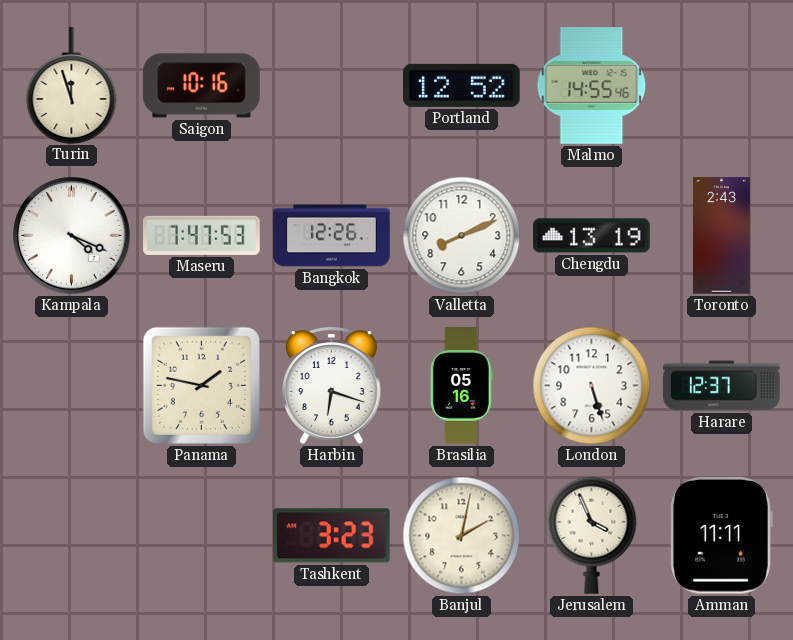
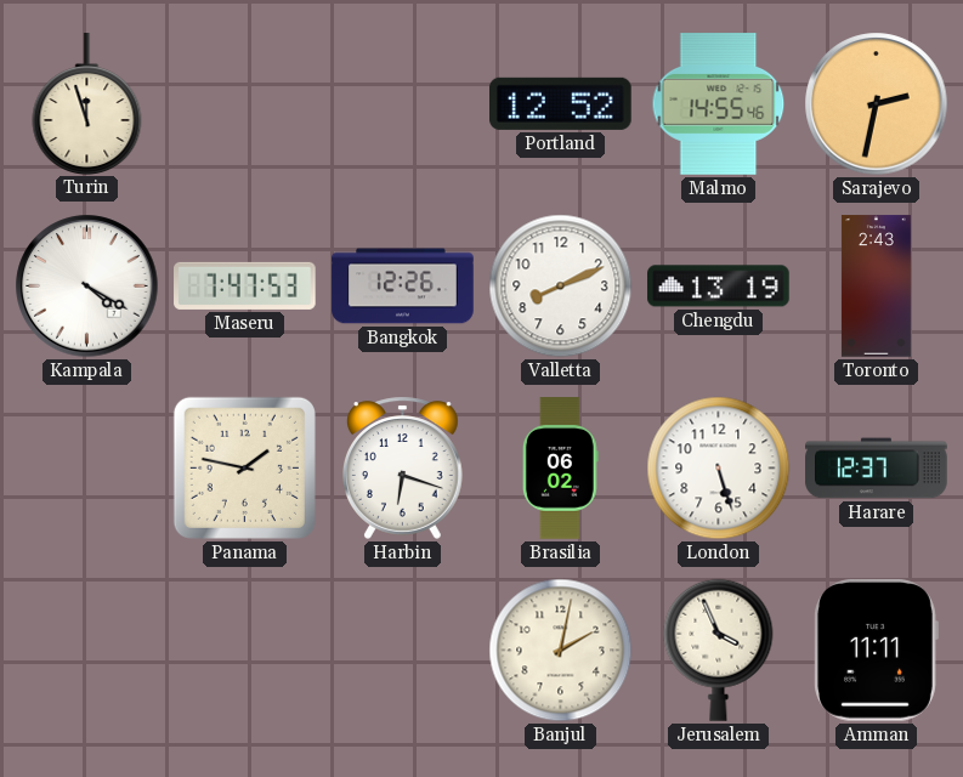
Saigon: 10:16 -> none
Sarajevo: none -> 2:32
Kampala: 4:19 -> 4:20
Brasilia: 05:16 -> 06:02
Tashkent: 3:23 -> none
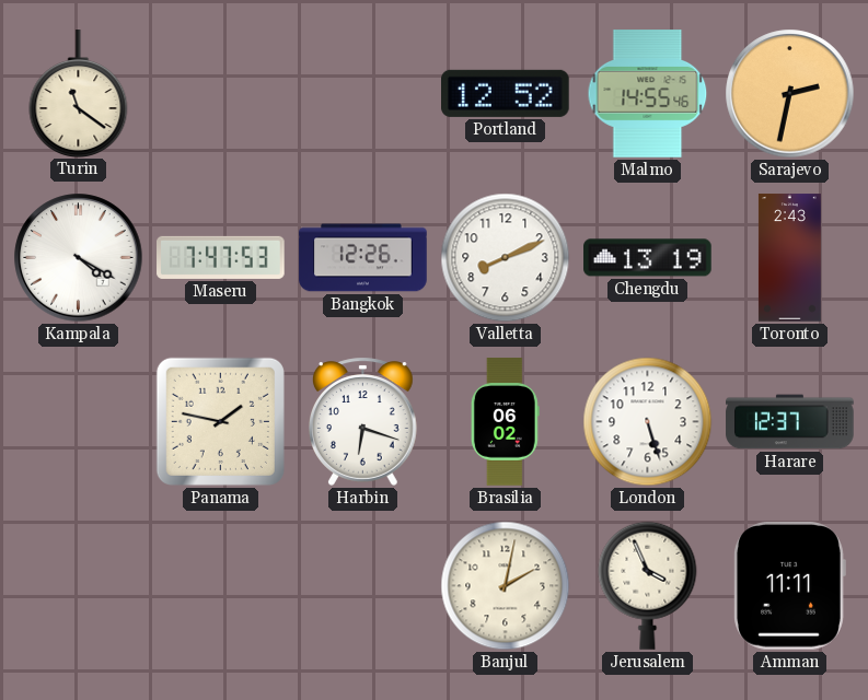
Turin: 11:57 -> 11:21
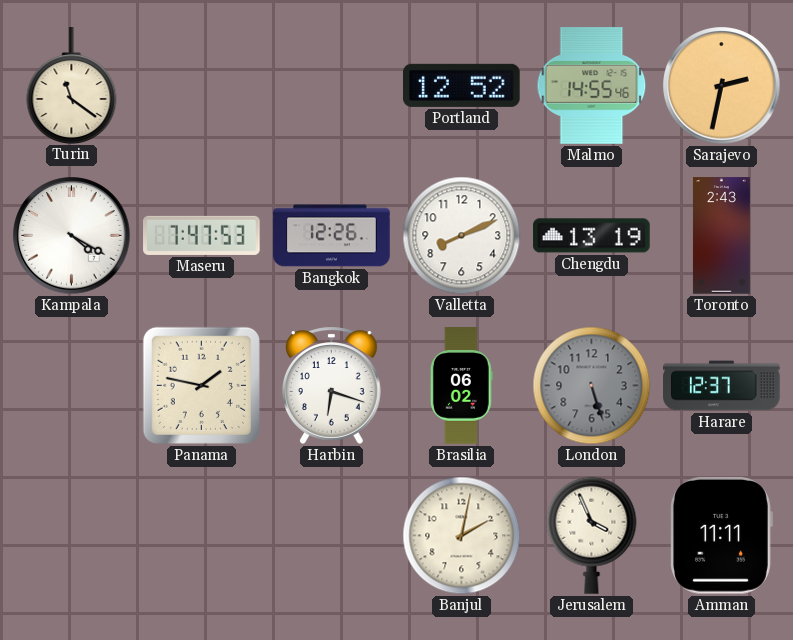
London dial: white -> grey
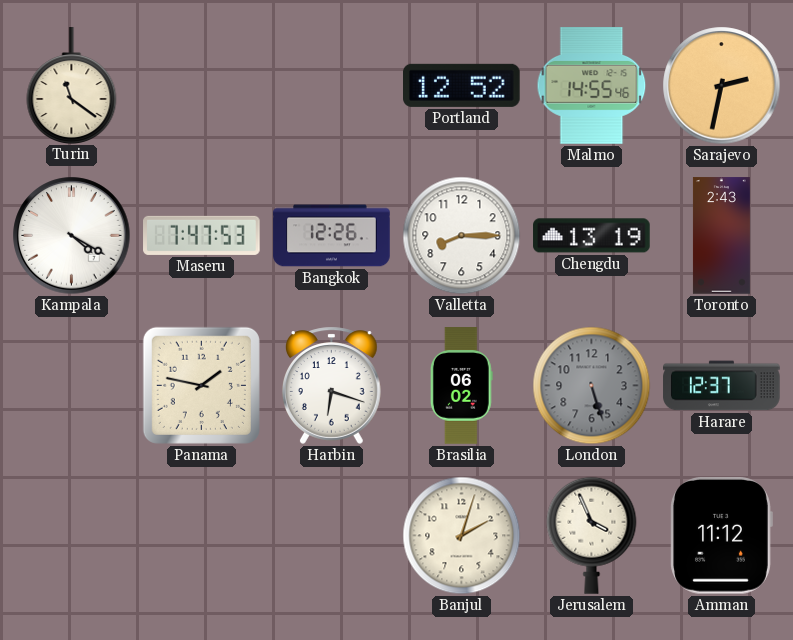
Valletta: 8:11 -> 8:15
Banjul: 2:02 -> 2:03
Amman: 11:11 -> 11:12
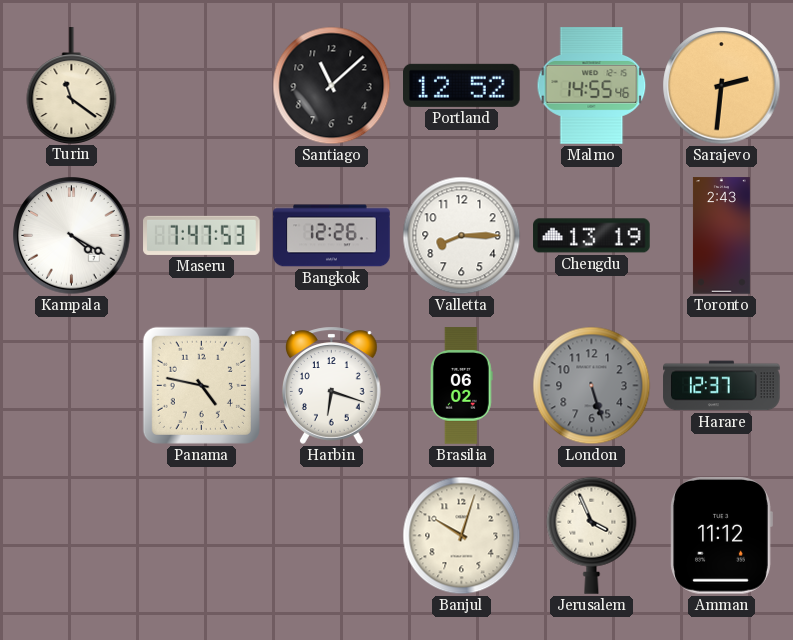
Santiago: none -> 11:08
Sarajevo: 2:32 -> 2:31
Panama: 1:47 -> 4:47
Banjul: 2:03 -> 10:03
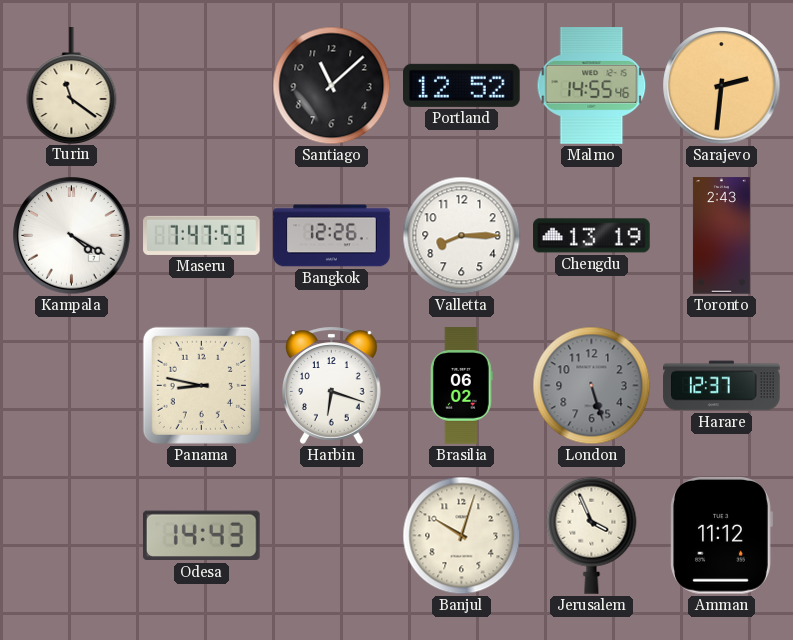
Panama: 4:47 -> 8:47
Odesa: none -> 14:43
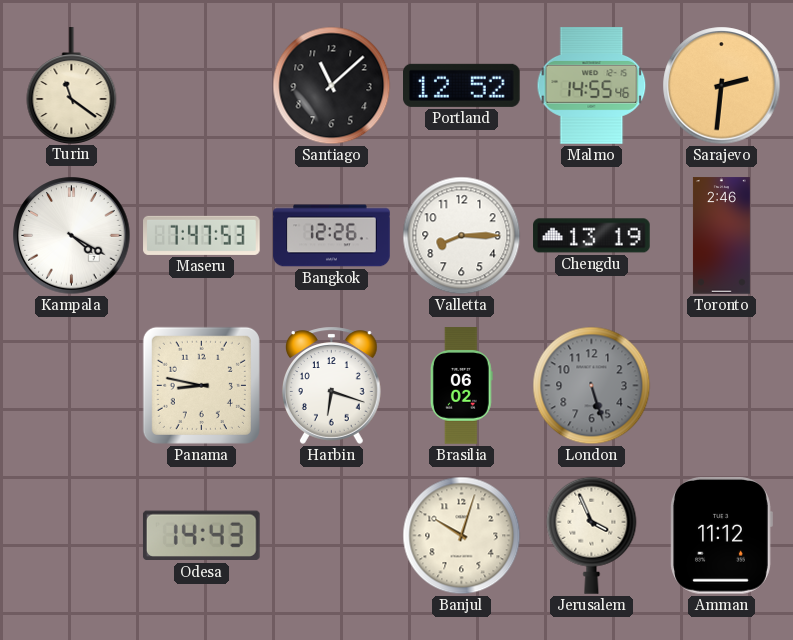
Toronto: 2:43 -> 2:46
Harare: 12:37 -> none
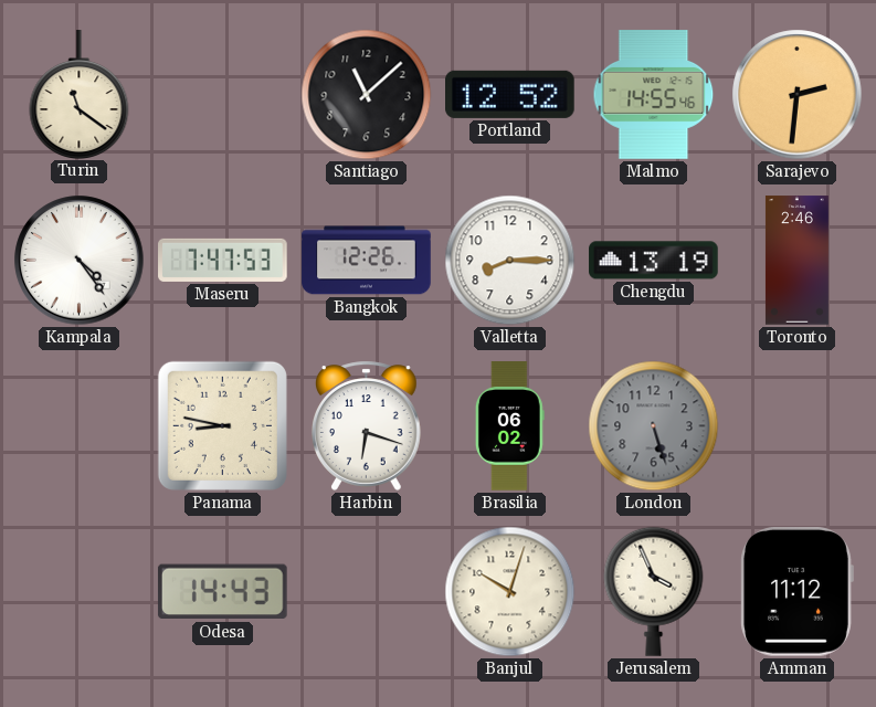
Kampala: 4:20 -> 4:24
